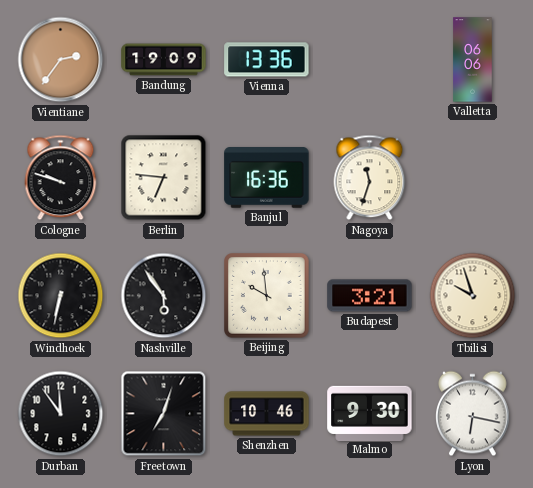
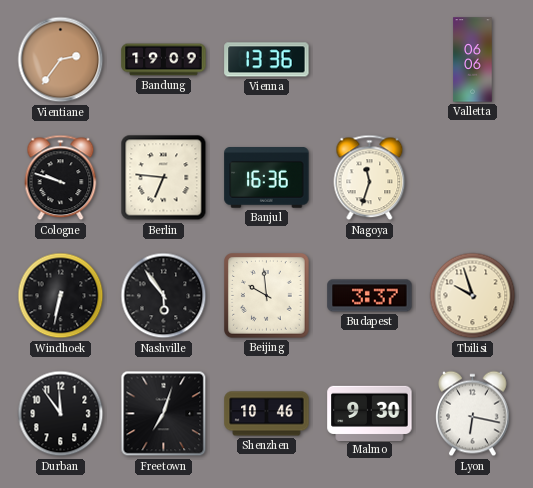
Budapest: 3:21 -> 3:37
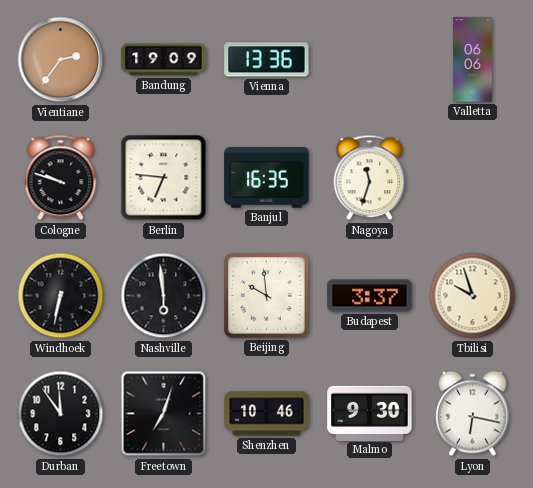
Banjul: 16:36 -> 16:35
Nashville: 5:54 -> 5:59
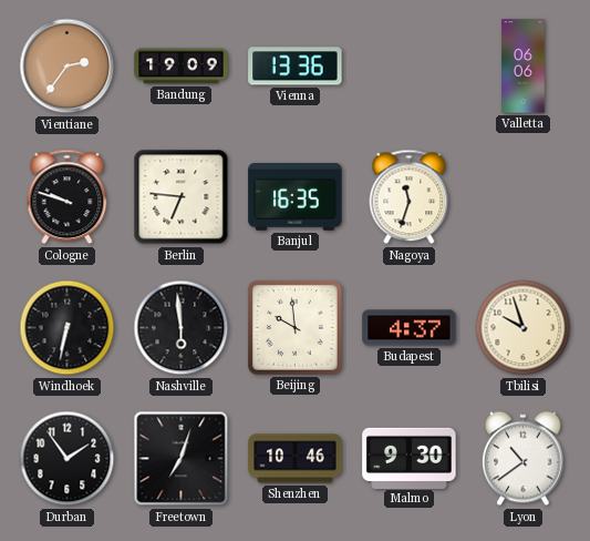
Budapest: 3:37 -> 4:37
Durban: 11:54 -> 1:54
Lyon: 6:17 -> 10:39
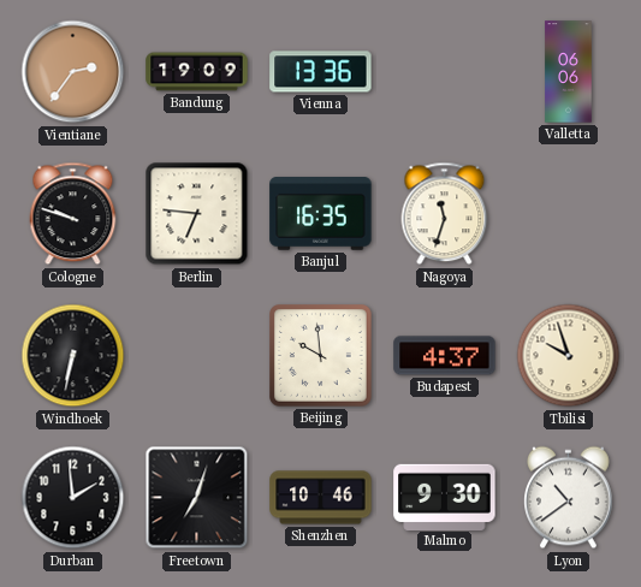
Nashville: 5:59 -> none
Durban: 1:54 -> 1:59
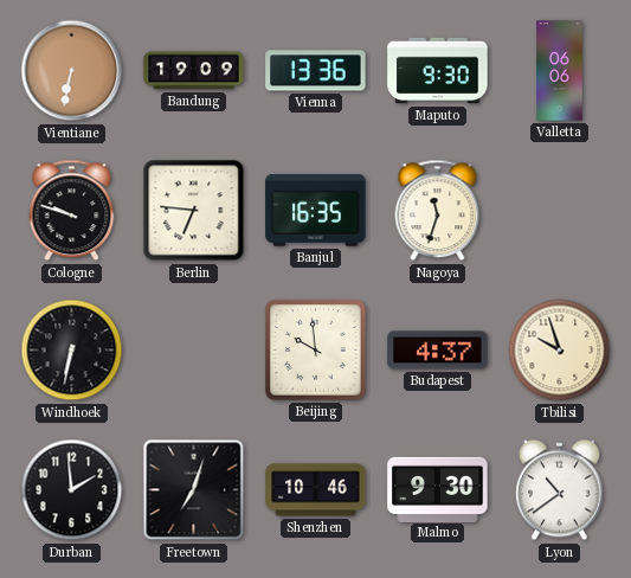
Vientiane: 2:36 -> 6:32
Maputo: none -> 9:30
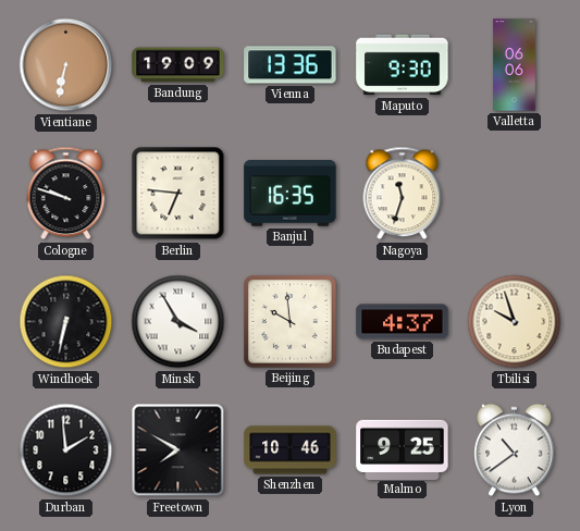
Minsk: none -> 3:55
Freetown: 7:03 -> 7:50
Malmo: 9:30 -> 9:25
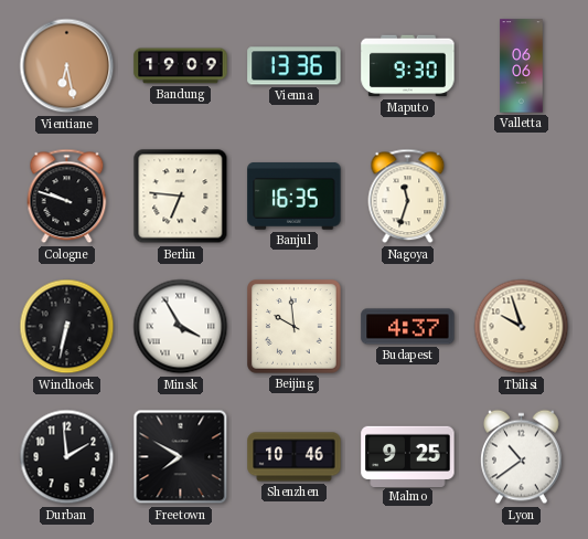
Vientiane: 6:32 -> 6:28
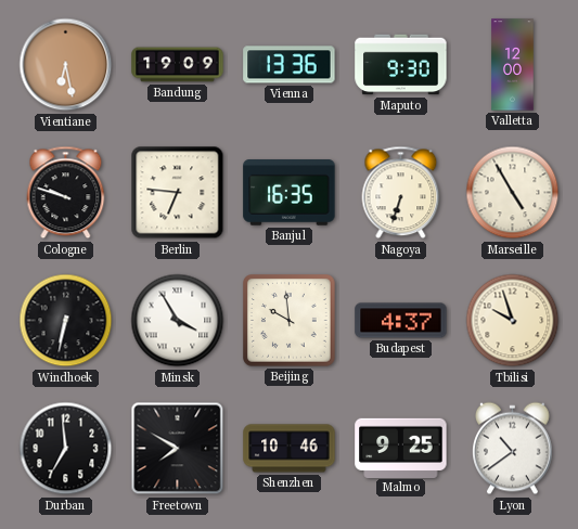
Valletta: 06:06 -> 12:00
Nagoya: 11:33 -> 6:33
Marseille: none -> 4:55
Durban: 1:59 -> 6:59
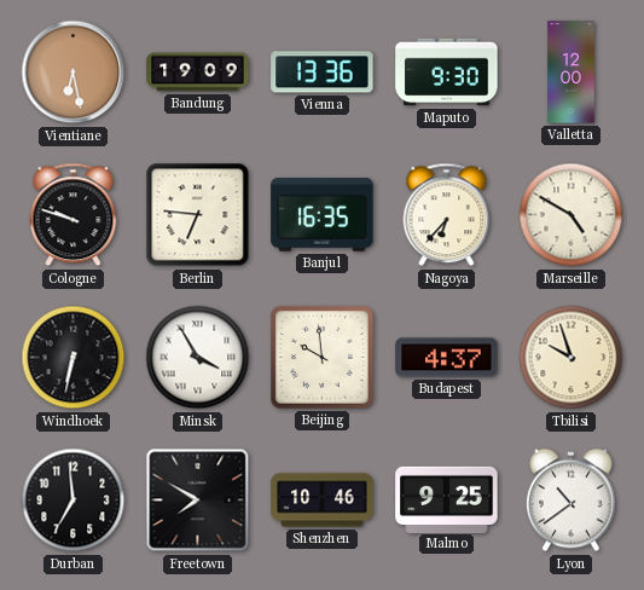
Nagoya: 6:33 -> 6:37
Marseille: 4:55 -> 4:50
